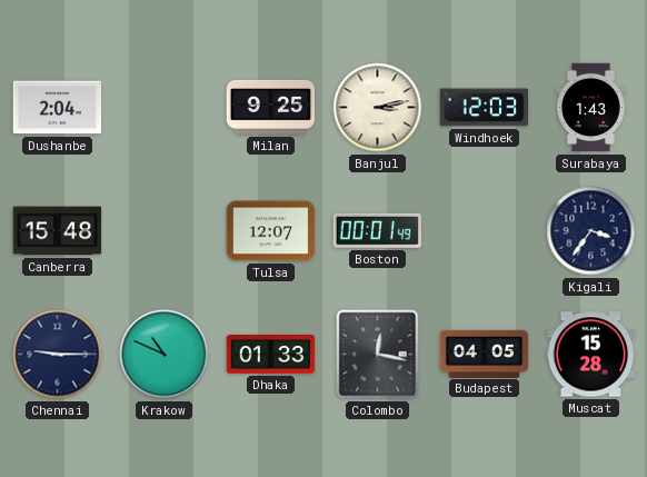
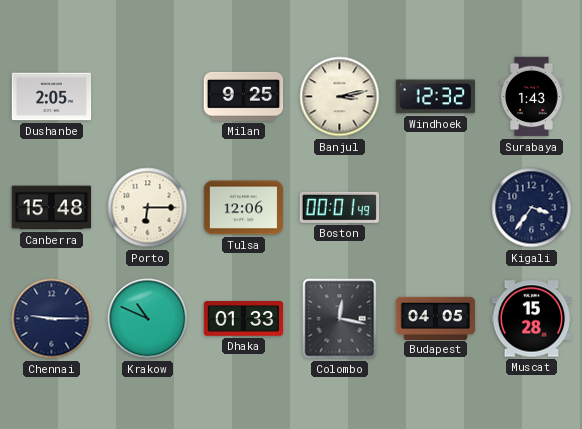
Dushanbe: 2:04 -> 2:05
Windhoek: 12:03 -> 12:32
Porto: none -> 6:15
Tulsa: 12:07 -> 12:06
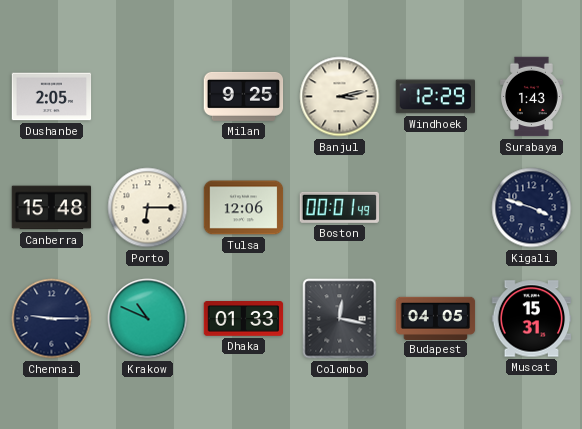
Windhoek: 12:32 -> 12:29
Kigali: 3:36 -> 3:48
Muscat: 15:28 -> 15:31
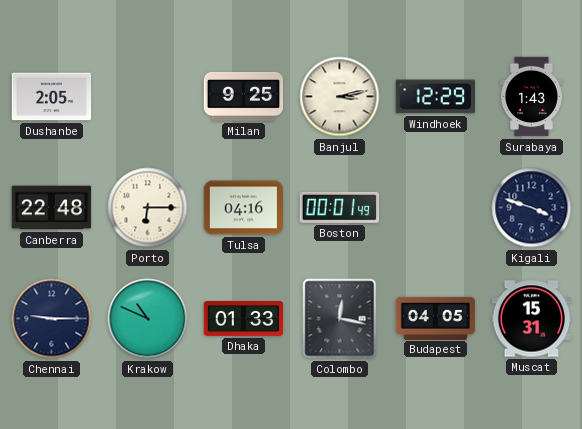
Canberra: 15:48 -> 22:48
Tulsa: 12:06 -> 04:16
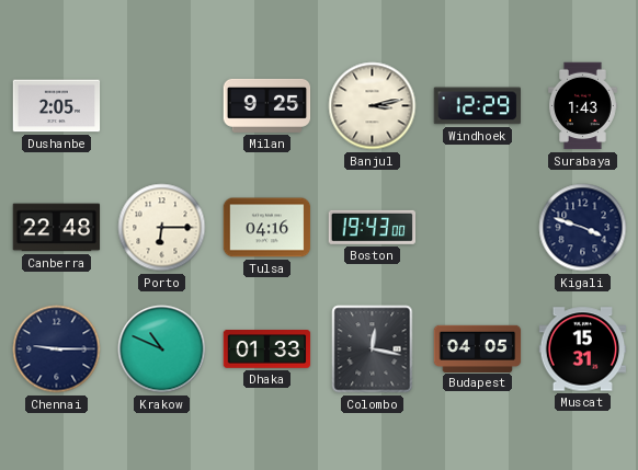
Boston: 00:01 -> 19:43
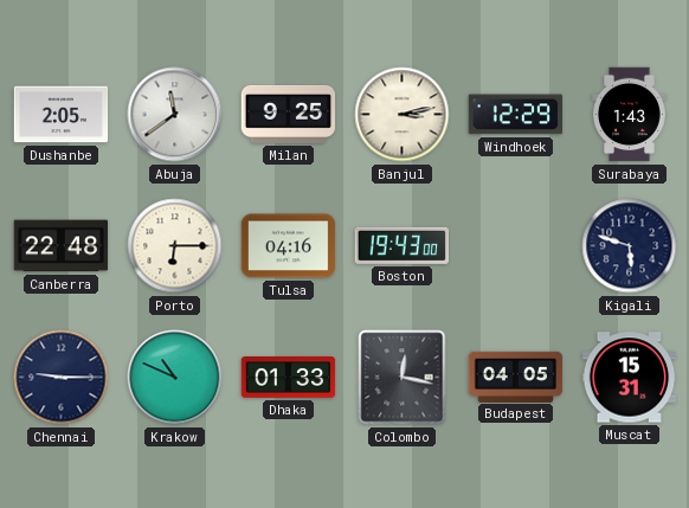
Abuja: none -> 11:39
Kigali: 3:48 -> 5:48
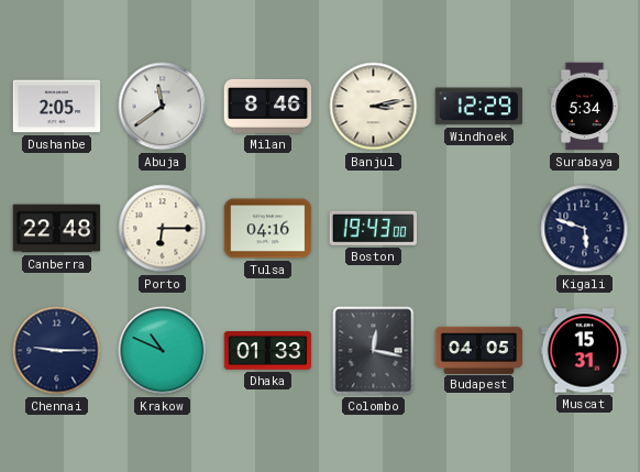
Milan: 9:25 -> 8:46
Surabaya: 1:43 -> 5:34
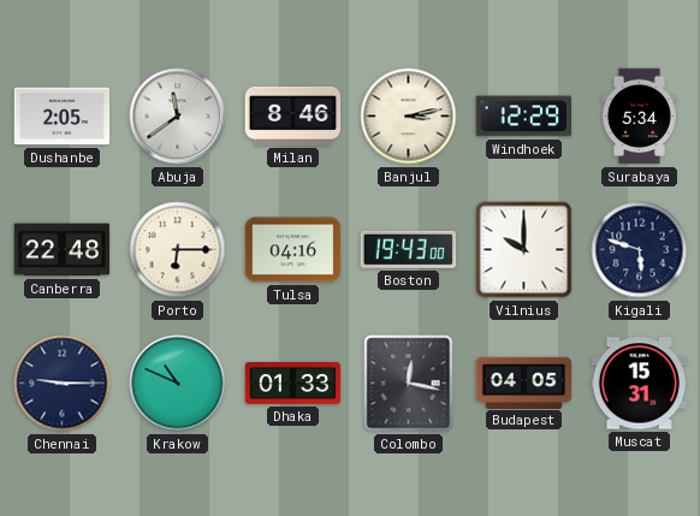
Vilnius: none -> 10:00
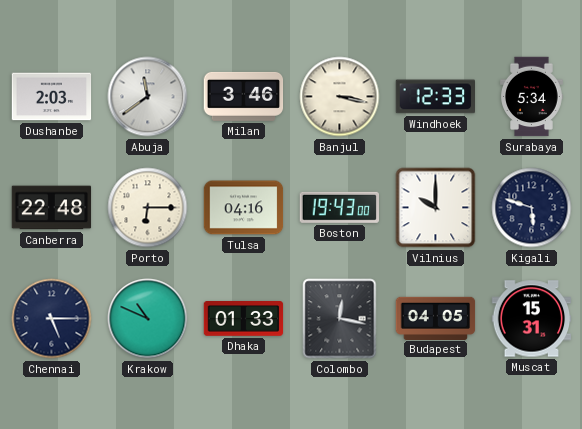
Dushanbe: 2:05 -> 2:03
Milan: 8:46 -> 3:46
Banjul: 3:13 -> 3:17
Windhoek: 12:29 -> 12:33
Chennai: 9:15 -> 5:15
